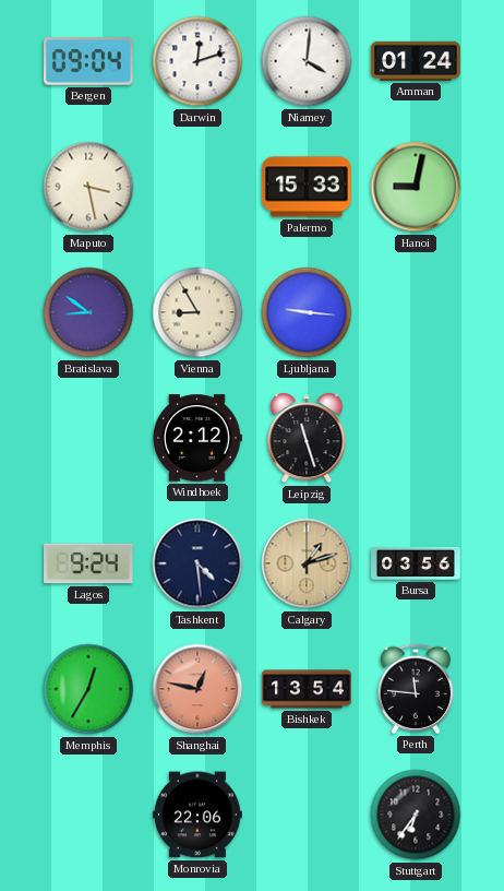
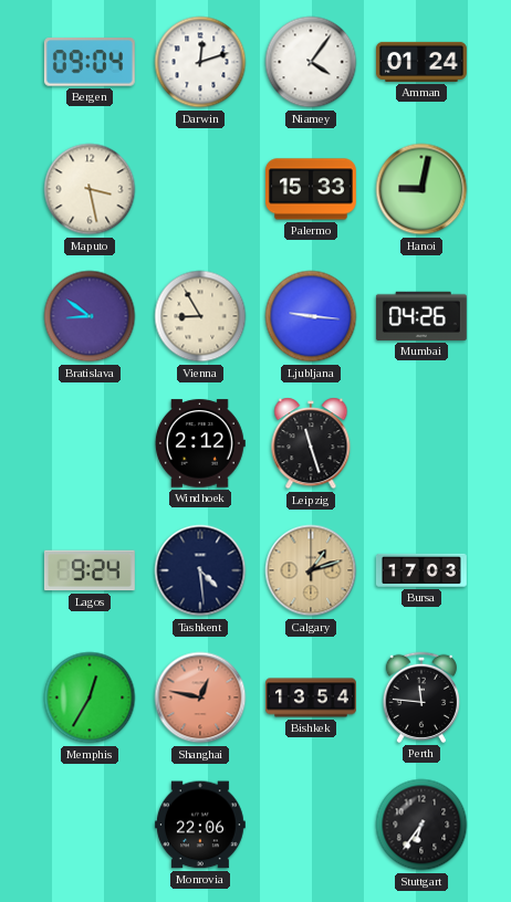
Niamey: 4:01 -> 4:06
Mumbai: none -> 04:26
Bursa: 03:56 -> 17:03
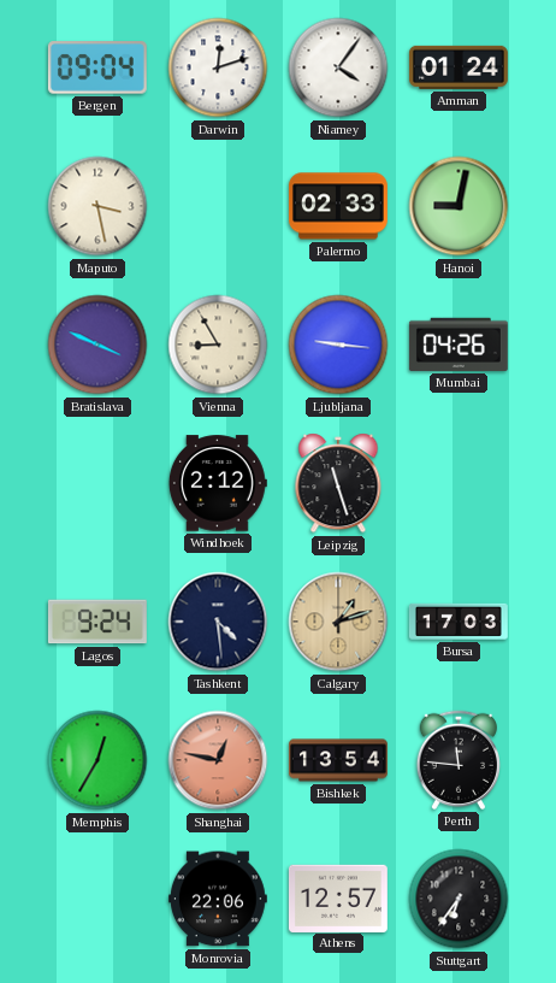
Palermo: 15:33 -> 02:33
Bratislava: 8:51 -> 3:49
Athens: none -> 12:57
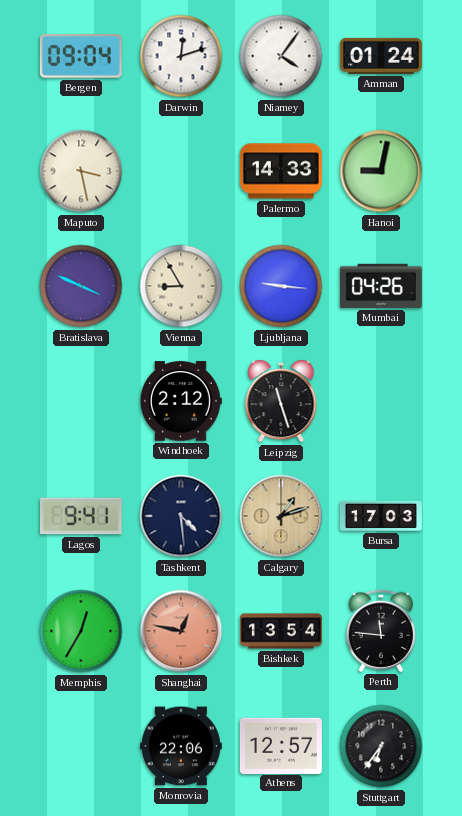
Palermo: 02:33 -> 14:33
Lagos: 9:24 -> 9:41
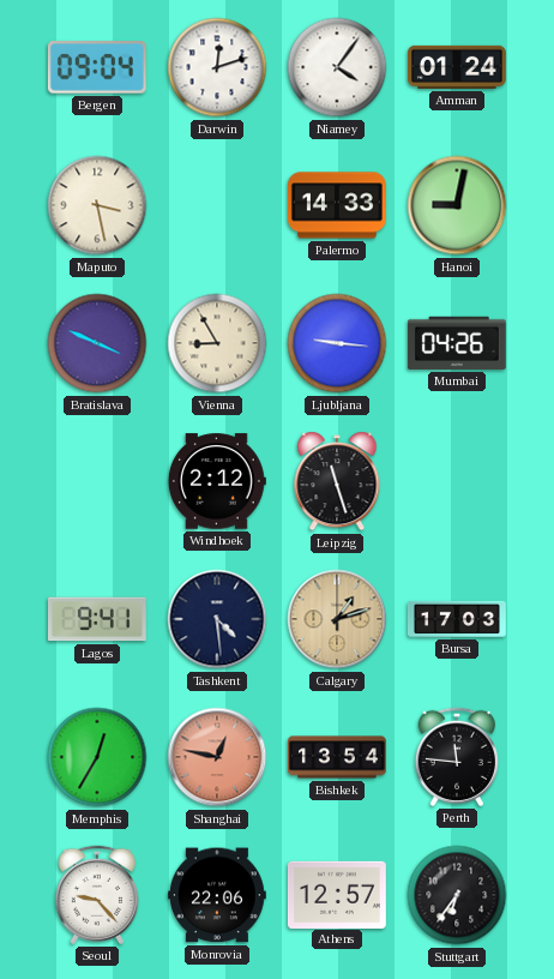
Seoul: none -> 9:23
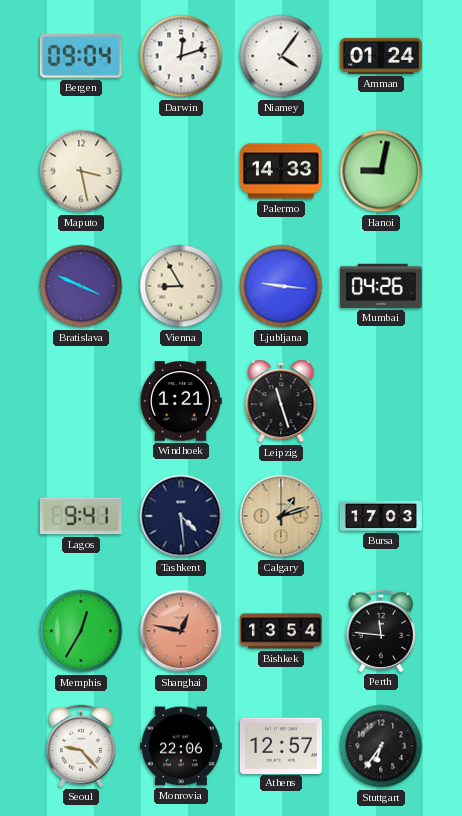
Windhoek: 2:12 -> 1:21
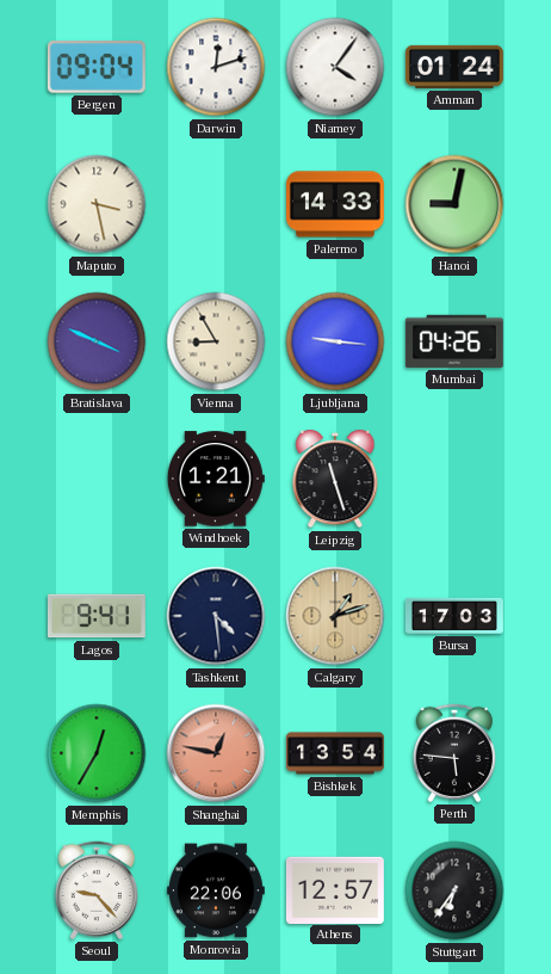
Perth: 11:46 -> 5:46
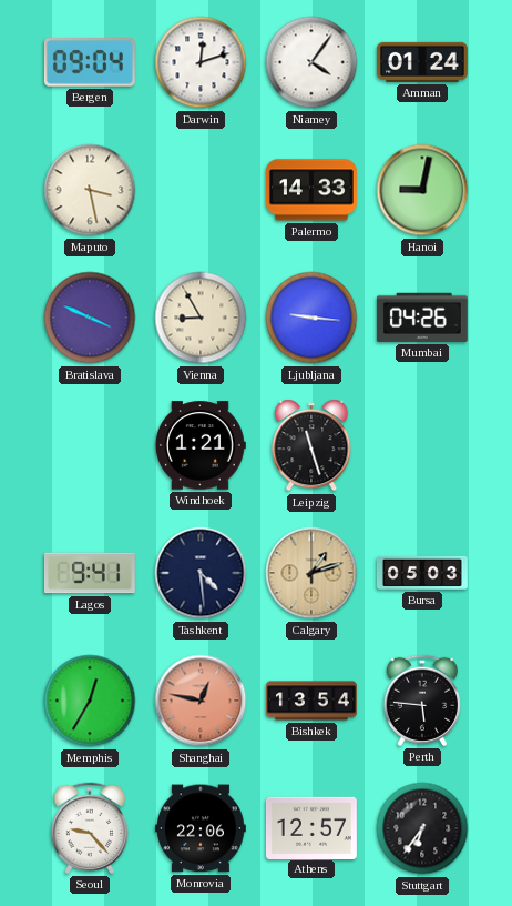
Bursa: 17:03 -> 05:03
